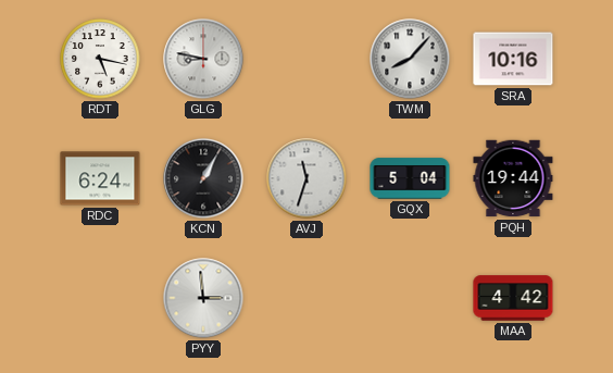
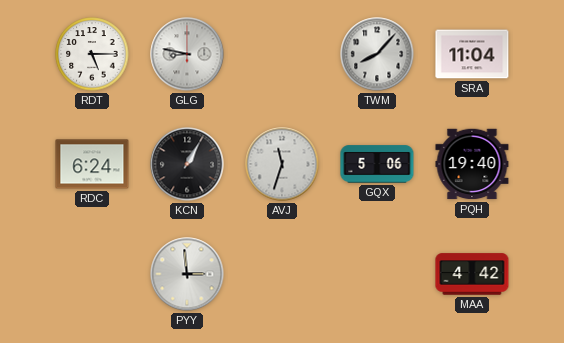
RDT: 5:17 -> 5:15
SRA: 10:16 -> 11:04
GQX: 5:04 -> 5:06
PQH: 19:44 -> 19:40
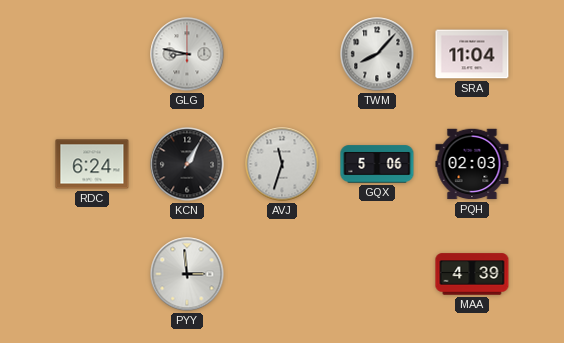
RDT: 5:15 -> none
PQH: 19:40 -> 02:03
MAA: 4:42 -> 4:39
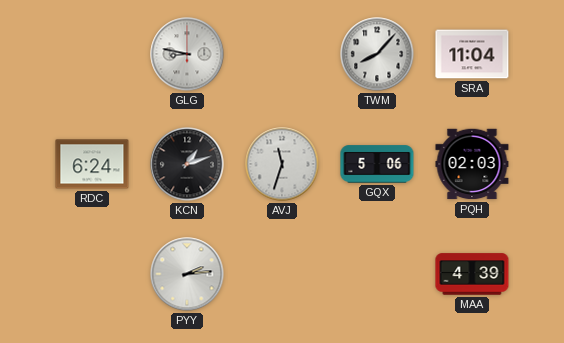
KCN: 1:05 -> 1:12
PYY: 2:59 -> 2:14
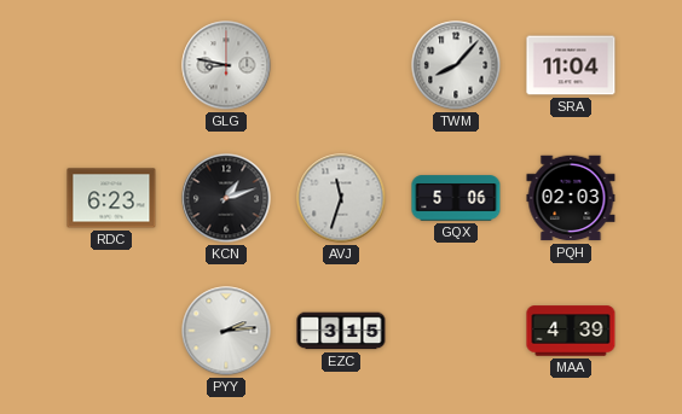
RDC: 6:24 -> 6:23
EZC: none -> 3:15
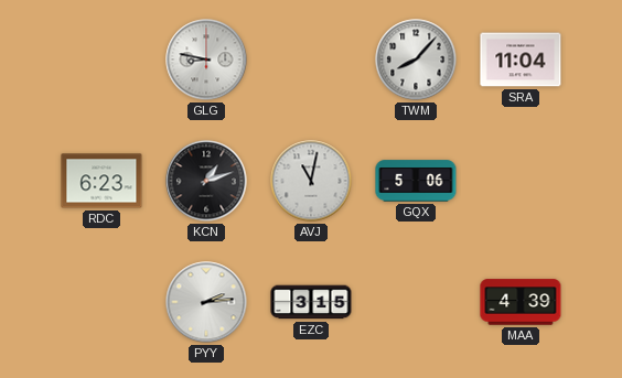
AVJ: 11:33 -> 11:02
PQH: 02:03 -> none
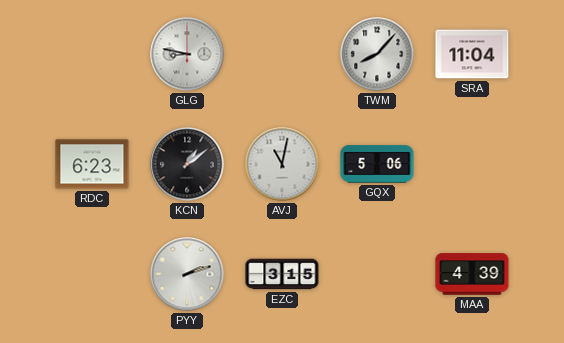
KCN: 1:12 -> 1:09
PYY: 2:14 -> 2:12
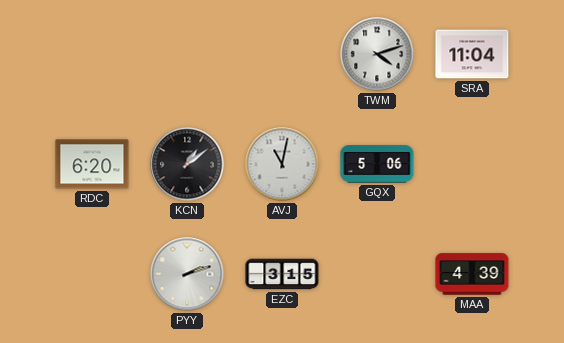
GLG: 8:47 -> none
TWM: 8:07 -> 4:12
RDC: 6:23 -> 6:20
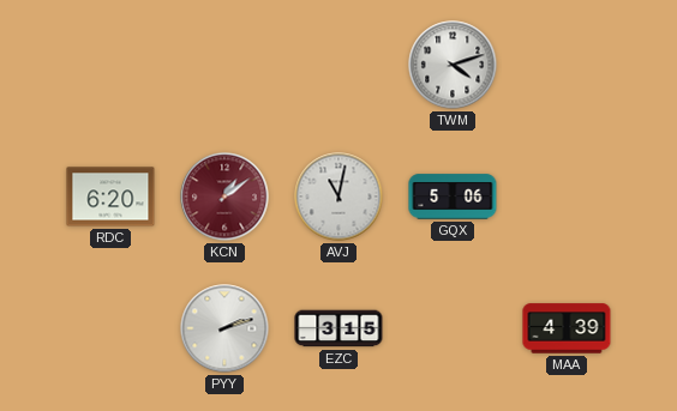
SRA: 11:04 -> none
KCN dial: black -> burgundy
